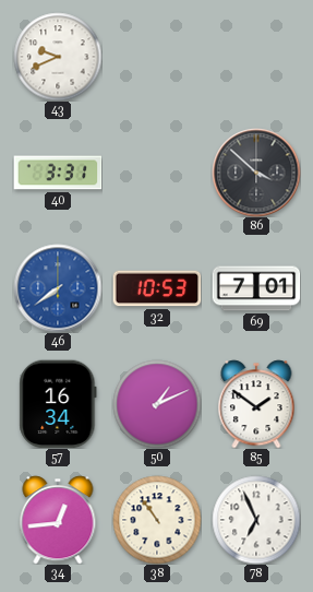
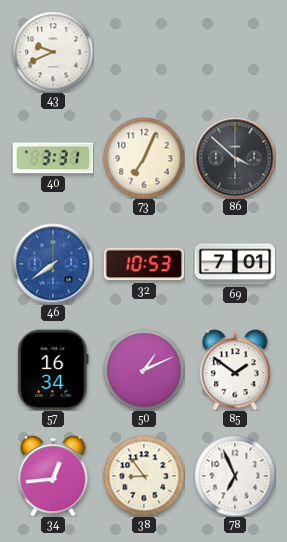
73: none -> 7:04
38: 10:54 -> 8:54
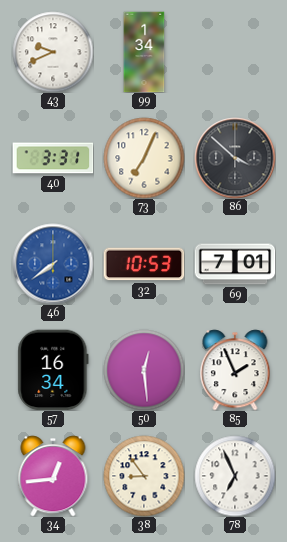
99: none -> 1:34
50: 1:11 -> 12:29
85: 1:51 -> 1:56
